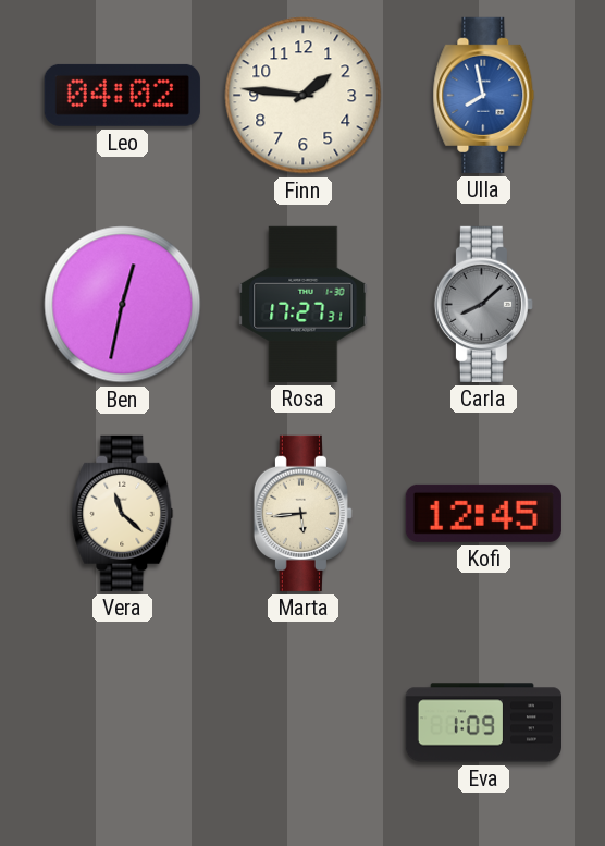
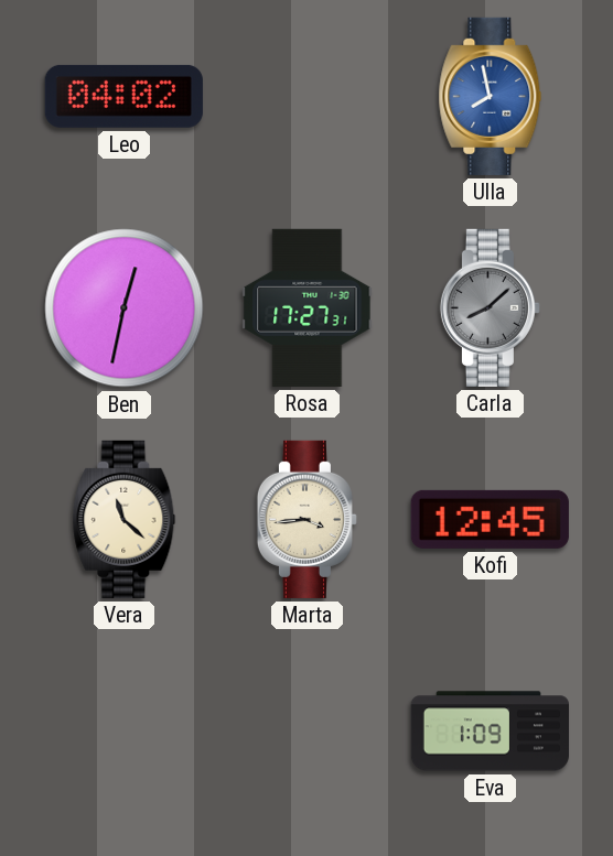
Finn: 1:46 -> none
Marta: 5:44 -> 3:44
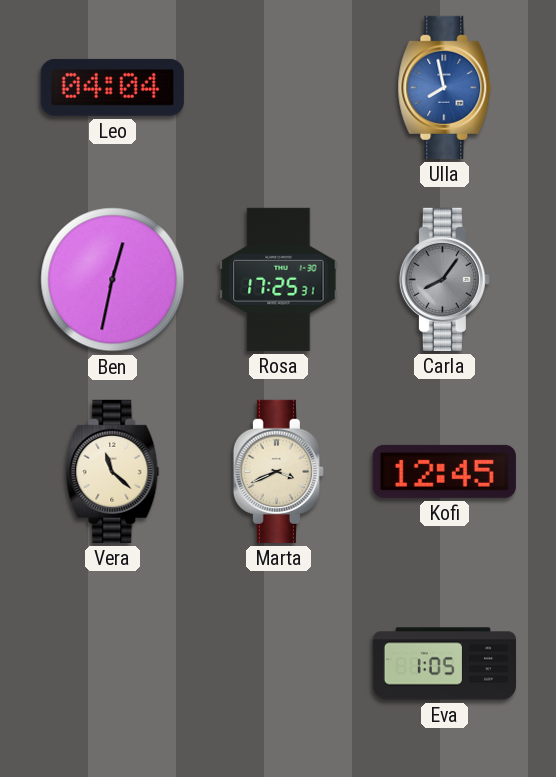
Leo: 04:02 -> 04:04
Rosa: 17:27 -> 17:25
Carla: 8:08 -> 8:06
Marta: 3:44 -> 3:41
Eva: 1:09 -> 1:05
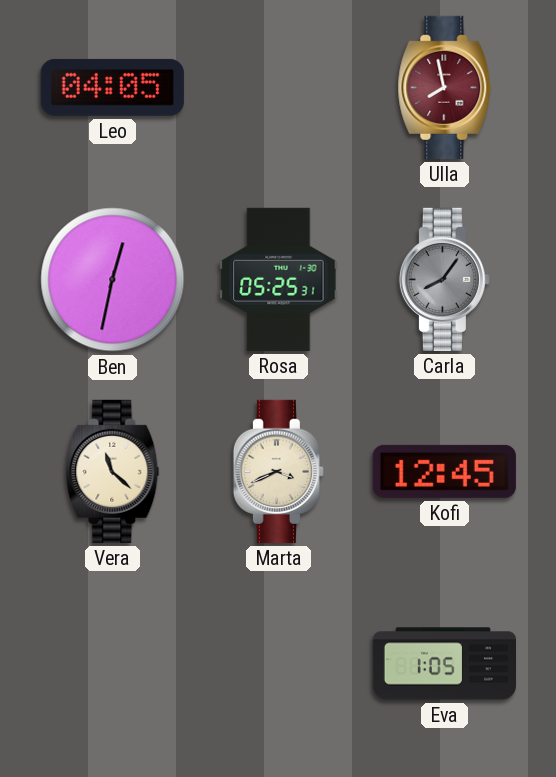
Leo: 04:04 -> 04:05
Ulla dial: blue -> burgundy
Rosa: 17:25 -> 05:25
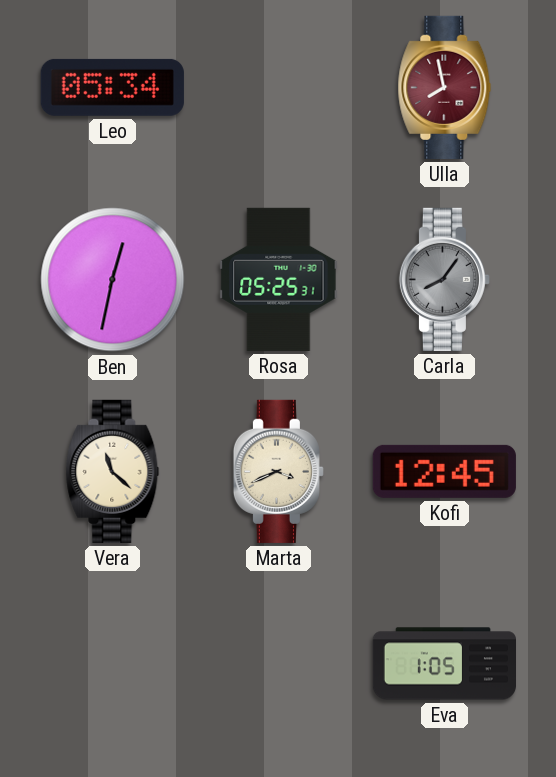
Leo: 04:05 -> 05:34
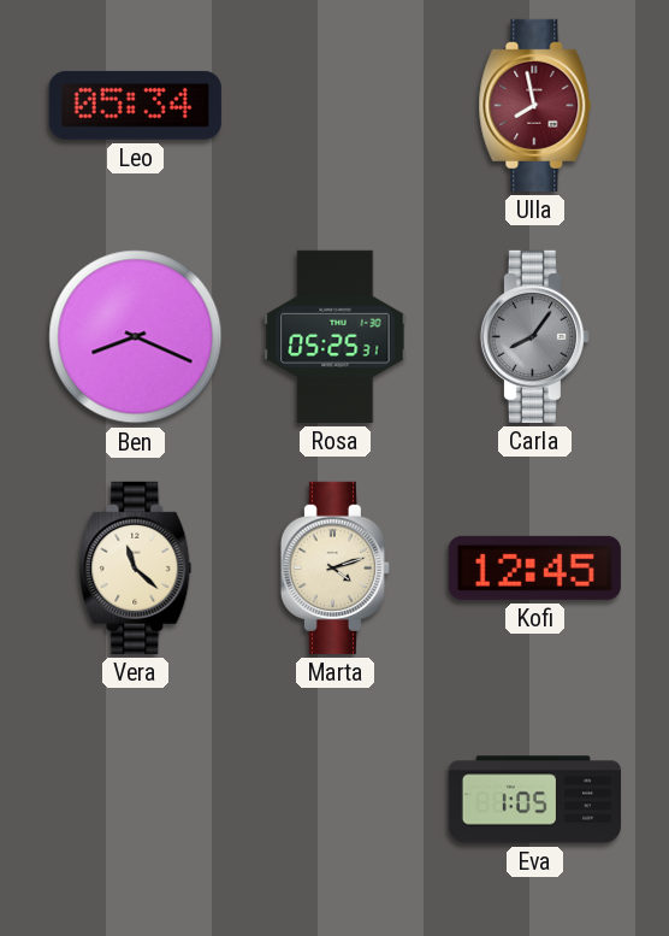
Ben: 12:32 -> 8:19
Marta: 3:41 -> 4:12
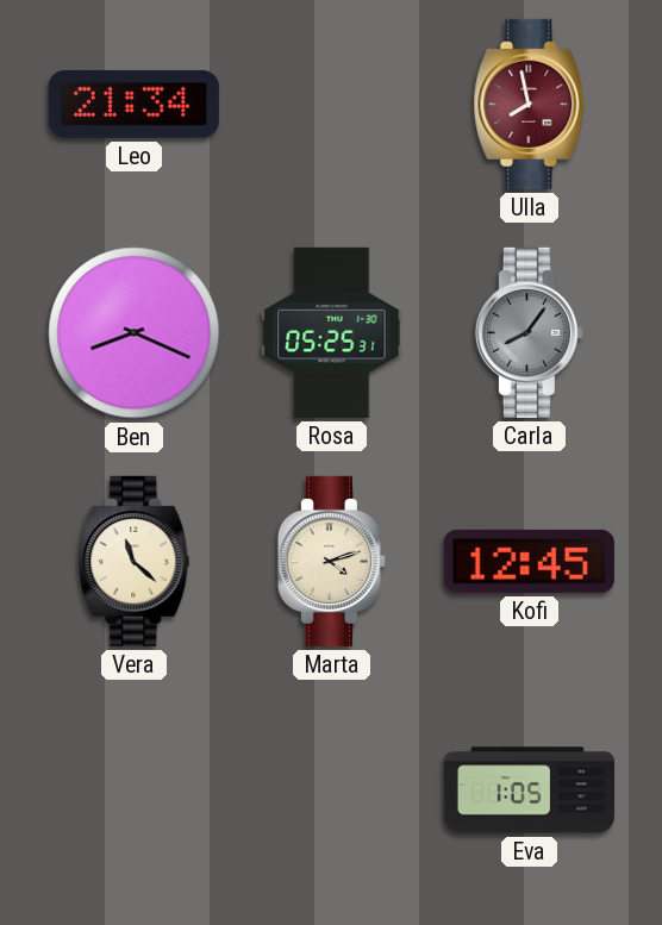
Leo: 05:34 -> 21:34
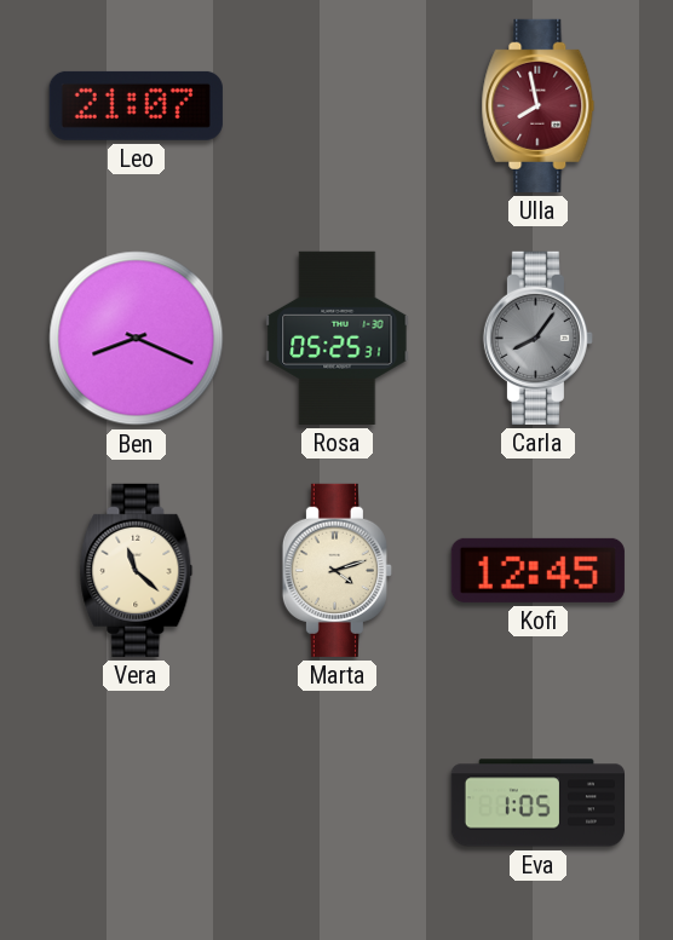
Leo: 21:34 -> 21:07
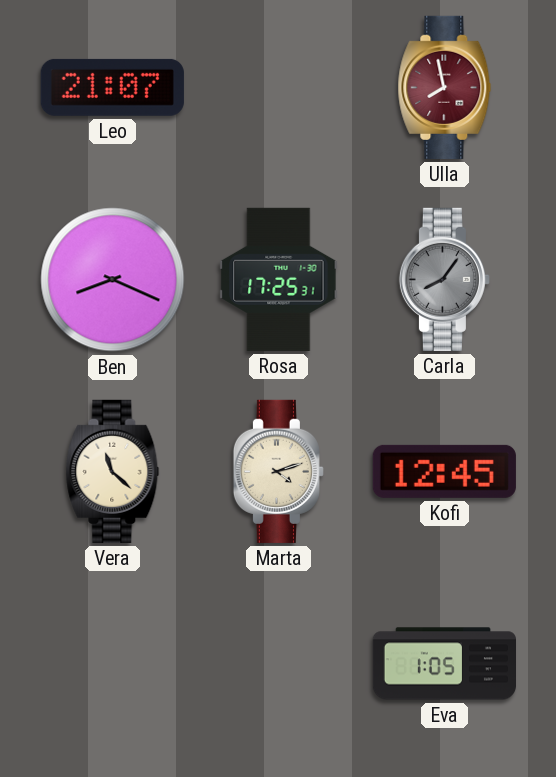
Rosa: 05:25 -> 17:25
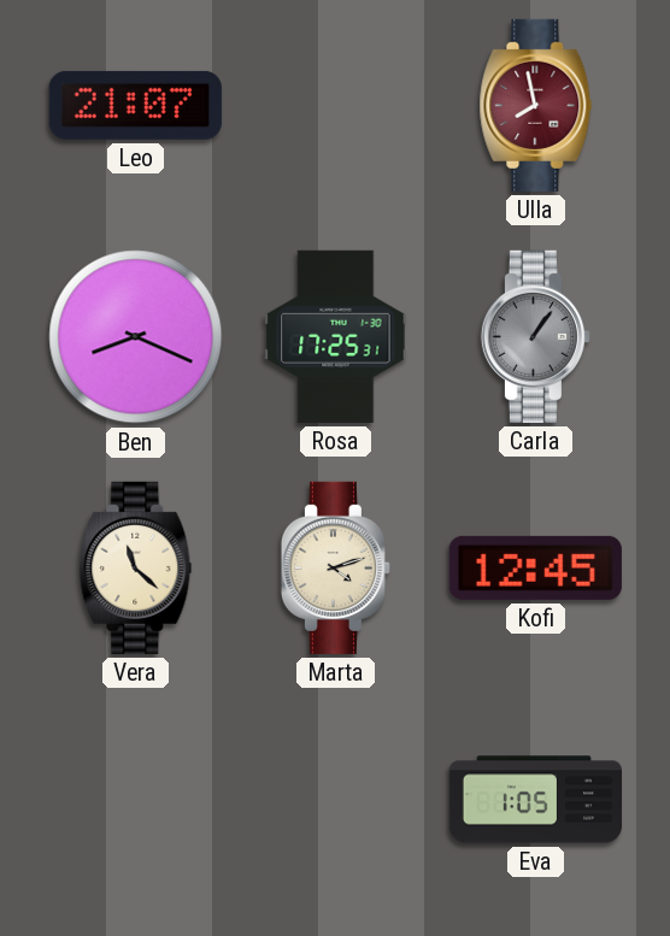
Carla: 8:06 -> 1:06
